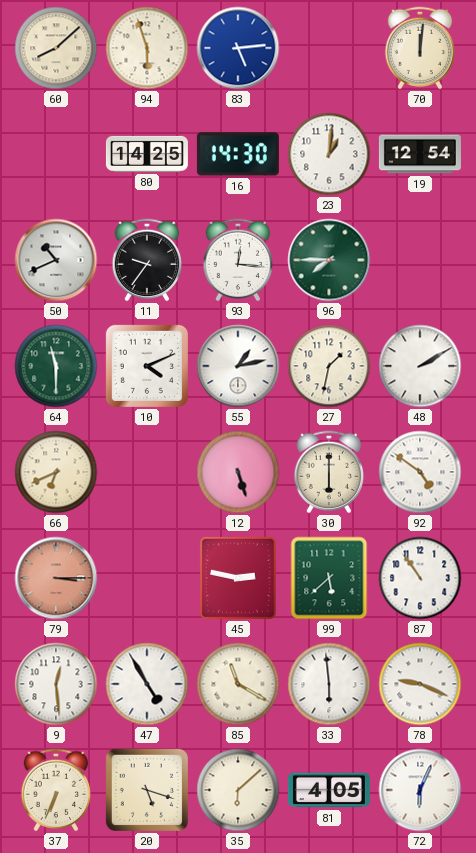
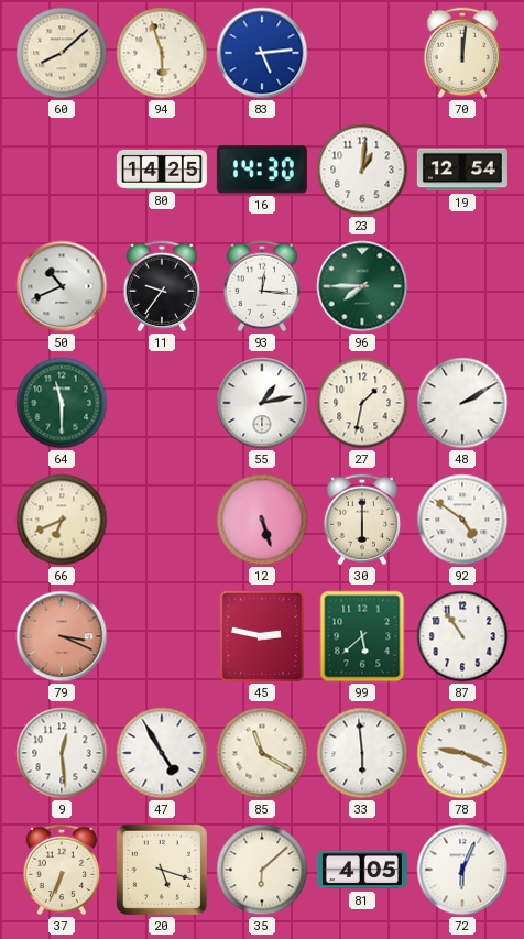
10: 4:11 -> none
79: 3:15 -> 3:19
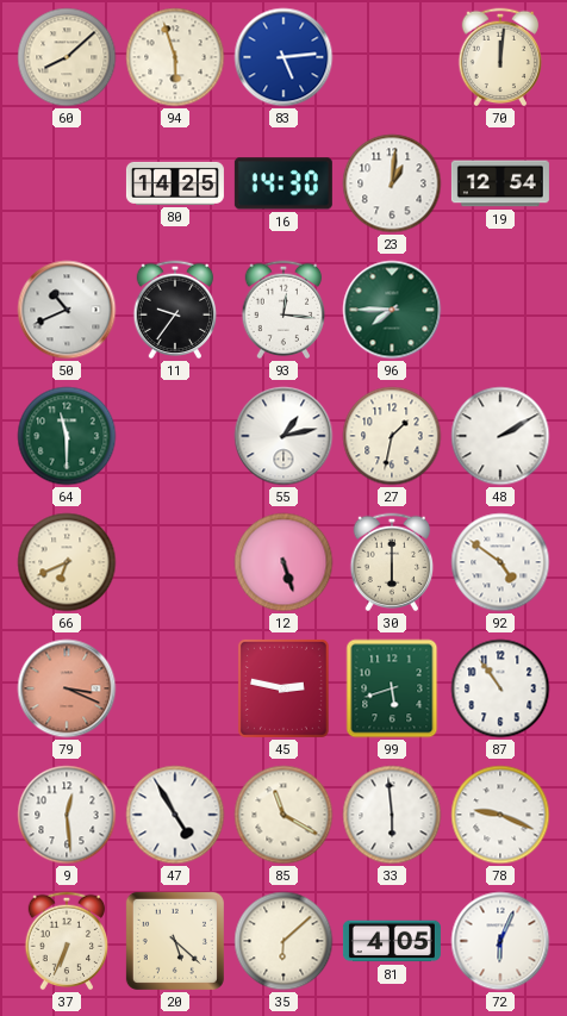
99: 5:38 -> 5:42
20: 5:18 -> 5:22
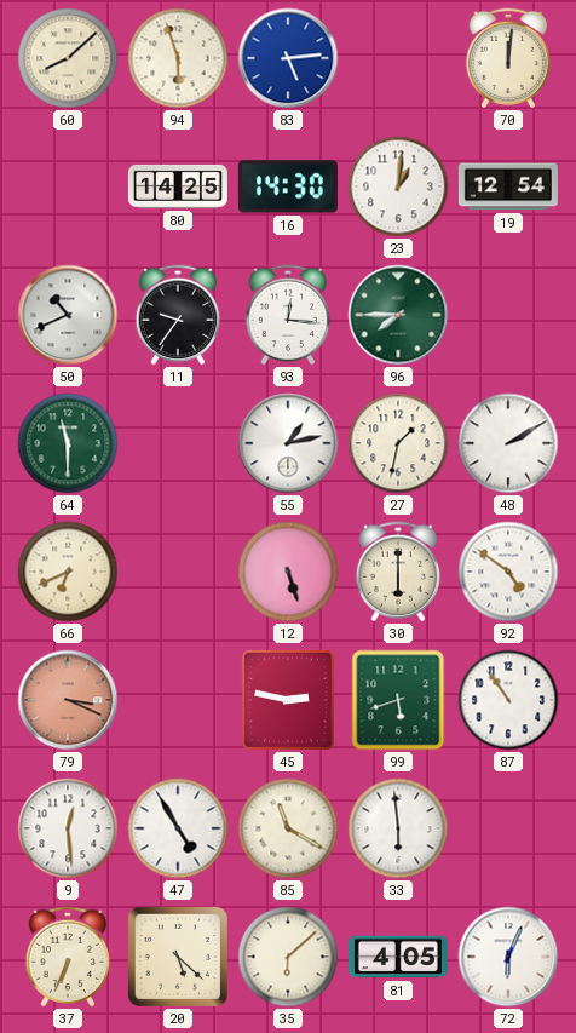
78: 9:19 -> none
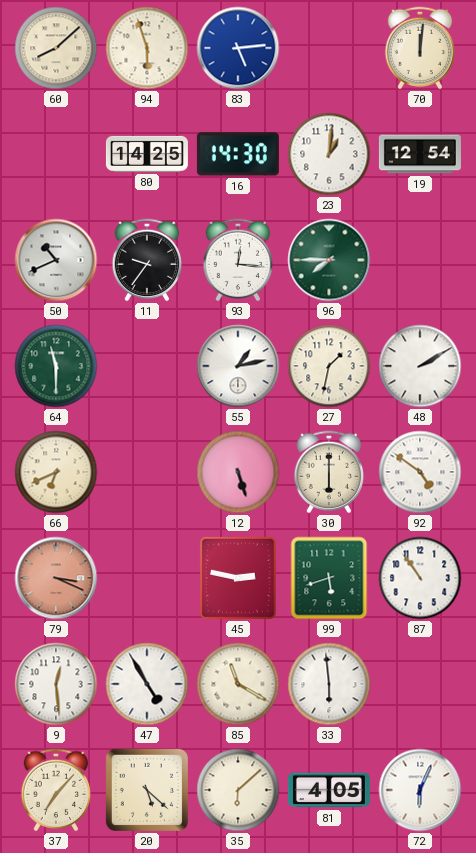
37: 6:34 -> 7:07
